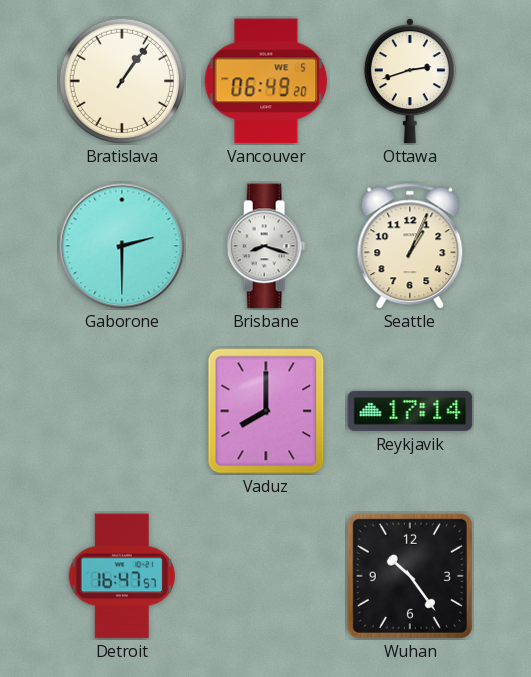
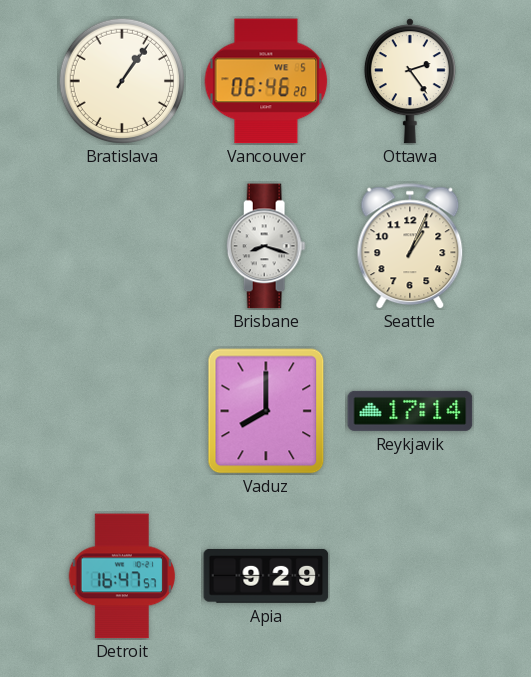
Vancouver: 06:49 -> 06:46
Ottawa: 2:42 -> 2:24
Gaborone: 2:30 -> none
Apia: none -> 9:29
Wuhan: 10:24 -> none
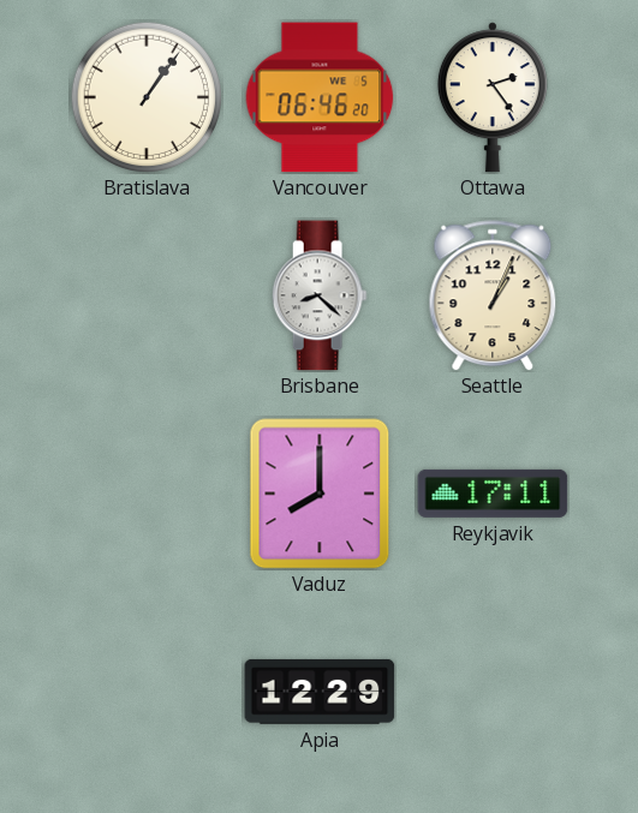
Brisbane: 8:18 -> 8:22
Reykjavik: 17:14 -> 17:11
Detroit: 16:47 -> none
Apia: 9:29 -> 12:29
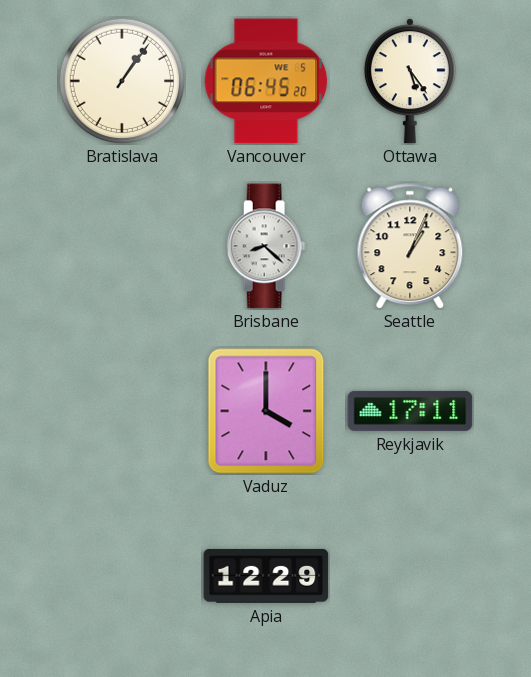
Vancouver: 06:46 -> 06:45
Ottawa: 2:24 -> 5:24
Vaduz: 8:00 -> 4:00
